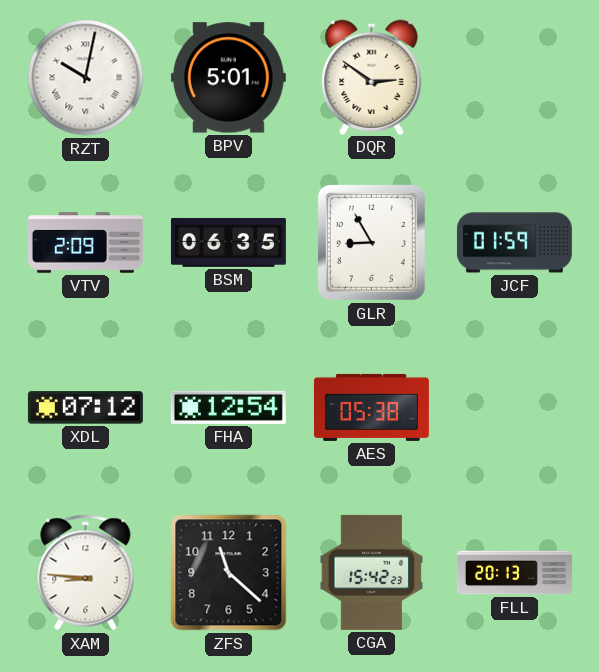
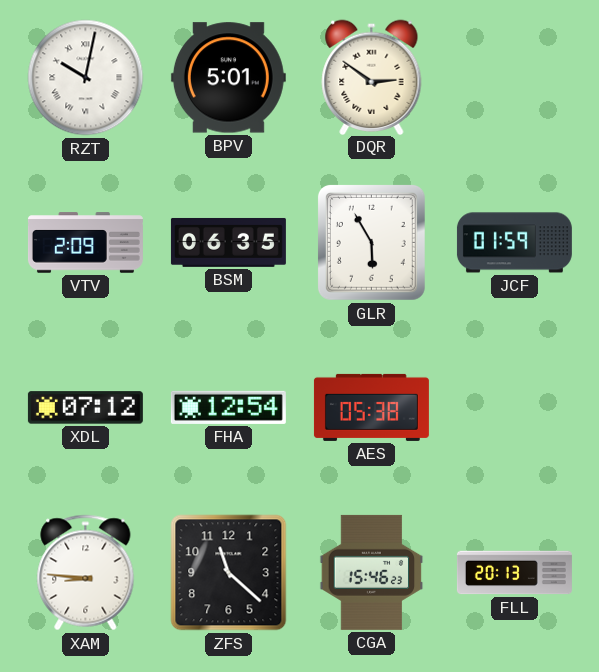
GLR: 8:55 -> 5:55
CGA: 15:42 -> 15:46
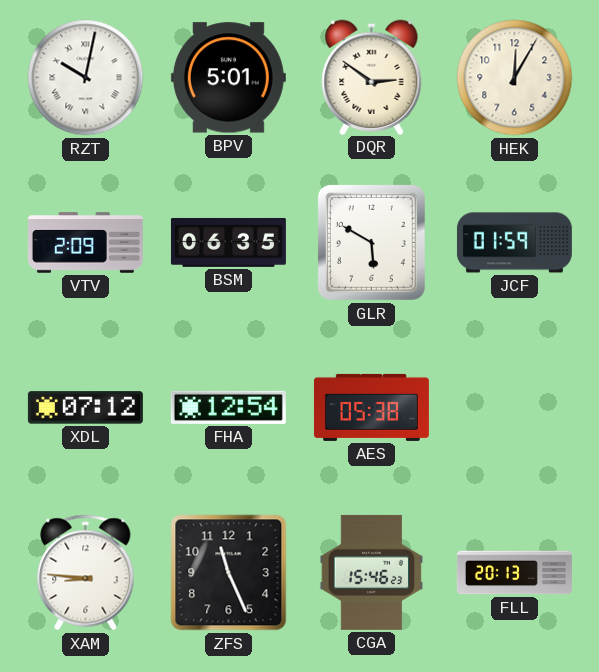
HEK: none -> 12:05
GLR: 5:55 -> 5:50
ZFS: 11:22 -> 11:26
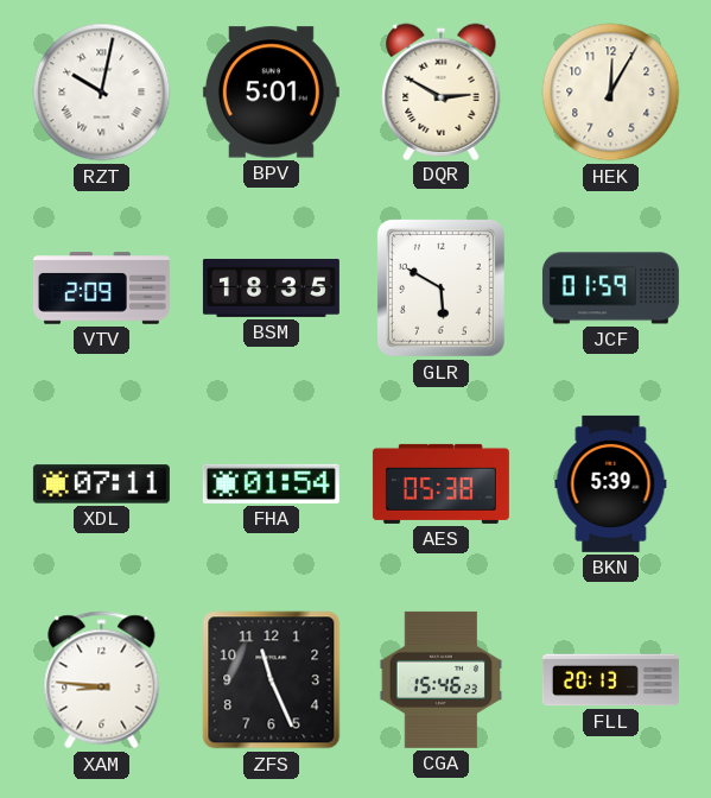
DQR: 2:51 -> 2:50
BSM: 06:35 -> 18:35
XDL: 07:12 -> 07:11
FHA: 12:54 -> 01:54
BKN: none -> 5:39
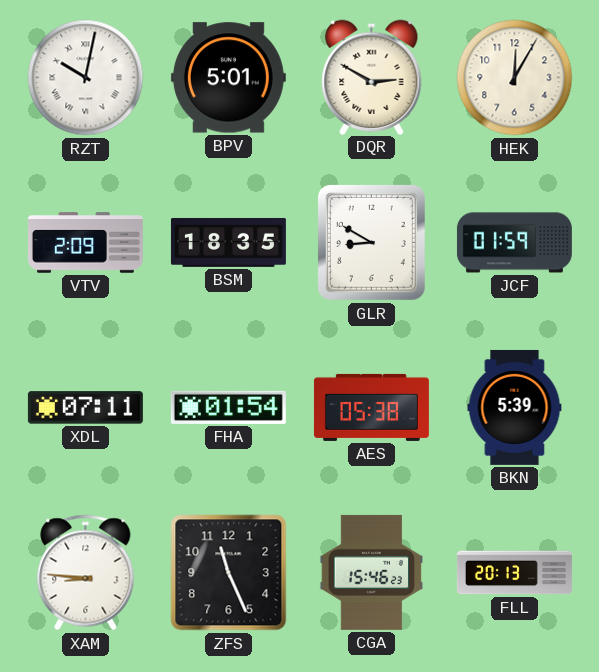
GLR: 5:50 -> 8:50
